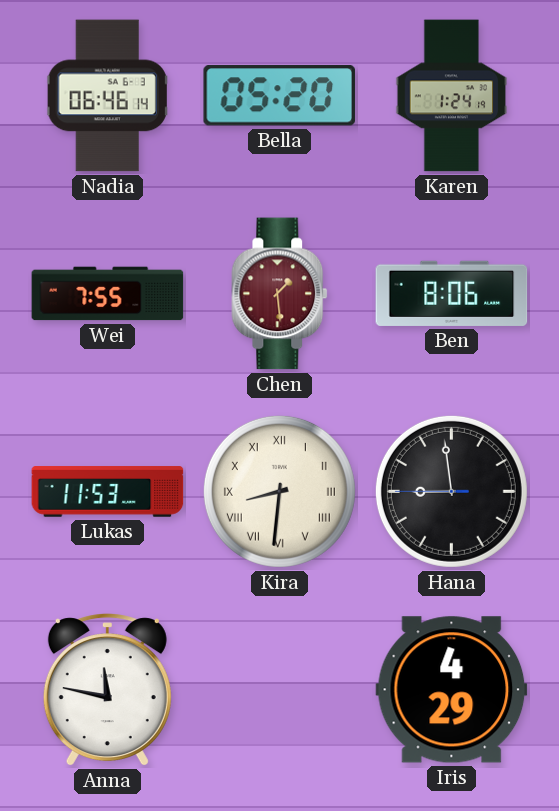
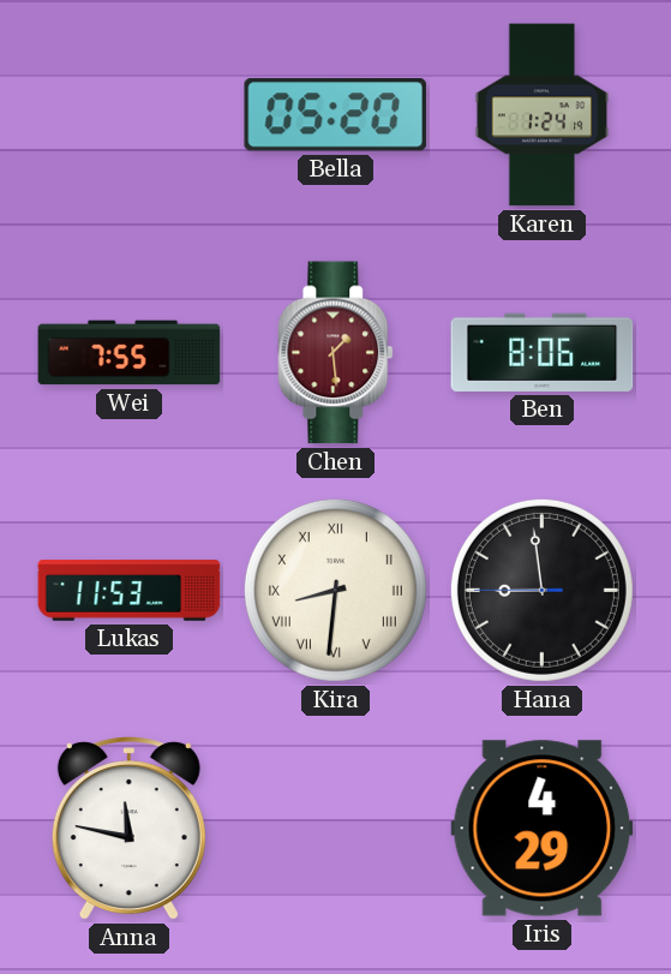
Nadia: 06:46 -> none
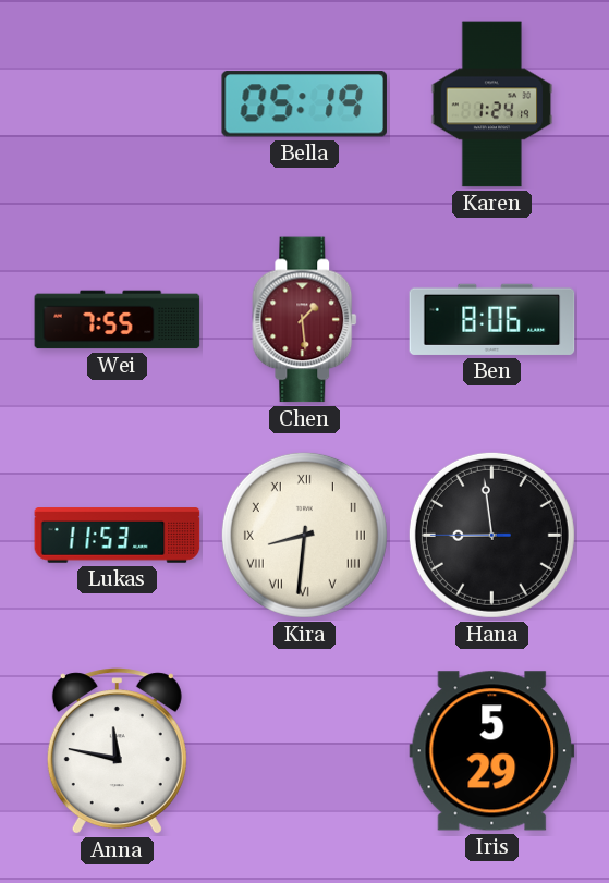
Bella: 05:20 -> 05:19
Iris: 4:29 -> 5:29
